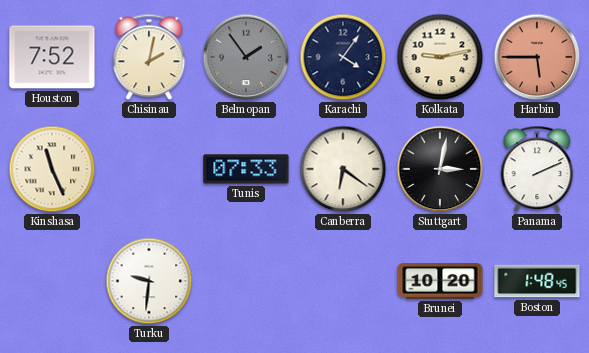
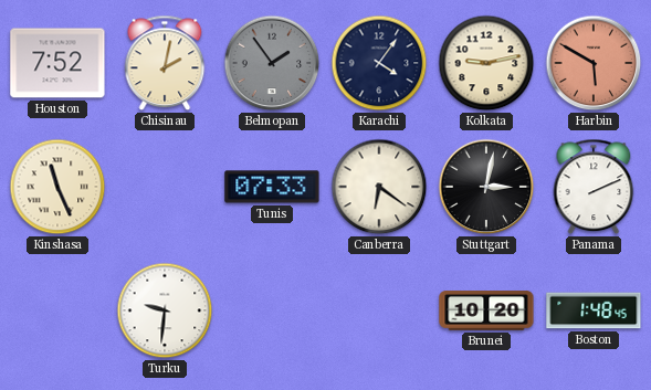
Harbin: 5:45 -> 5:50
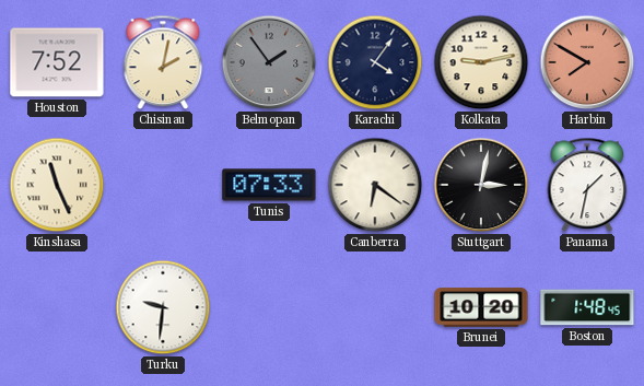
Harbin: 5:50 -> 7:50
Panama: 2:11 -> 1:32
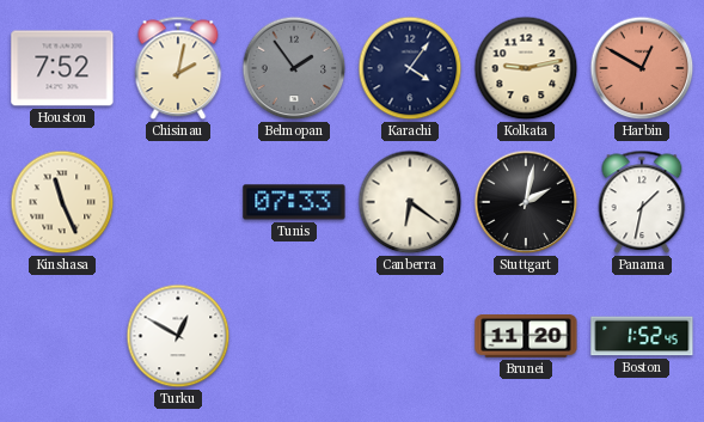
Harbin: 7:50 -> 12:50
Stuttgart: 3:02 -> 2:02
Turku: 9:31 -> 12:50
Brunei: 10:20 -> 11:20
Boston: 1:48 -> 1:52
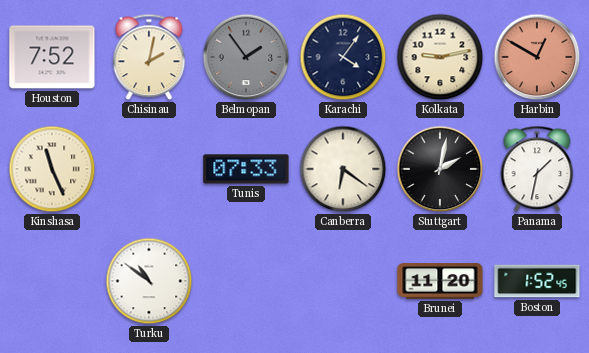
Turku: 12:50 -> 10:51
